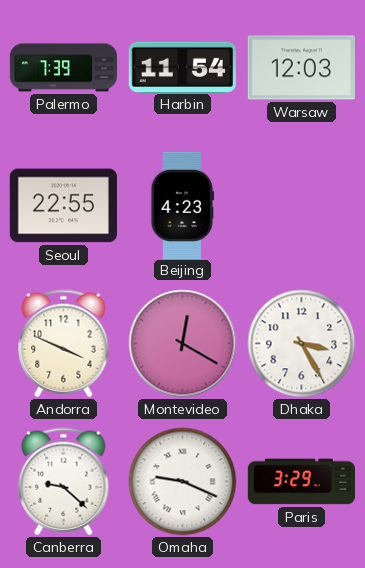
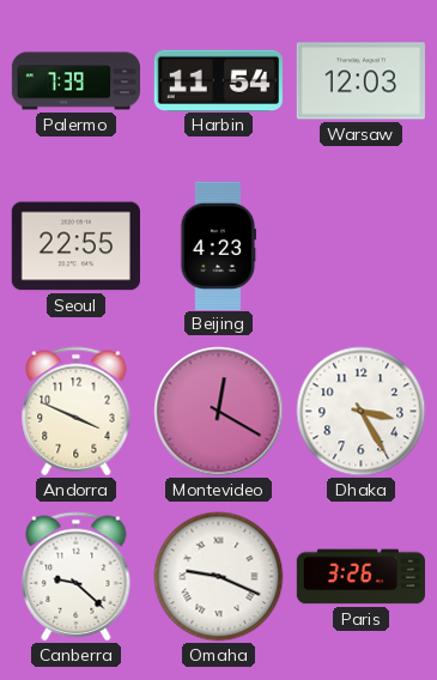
Paris: 3:29 -> 3:26
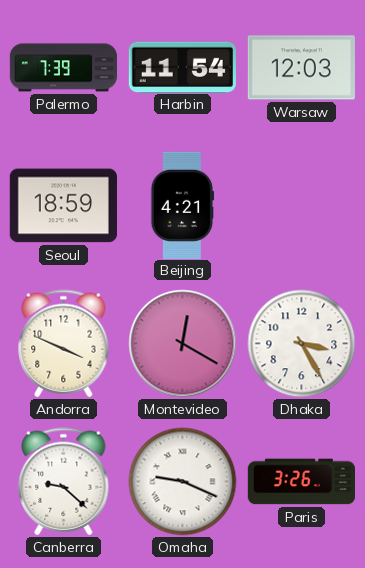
Seoul: 22:55 -> 18:59
Beijing: 4:23 -> 4:21
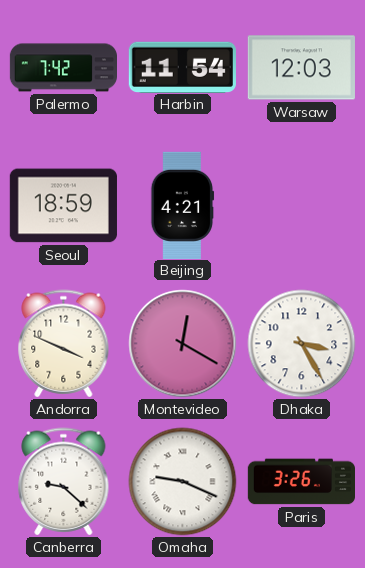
Palermo: 7:39 -> 7:42
